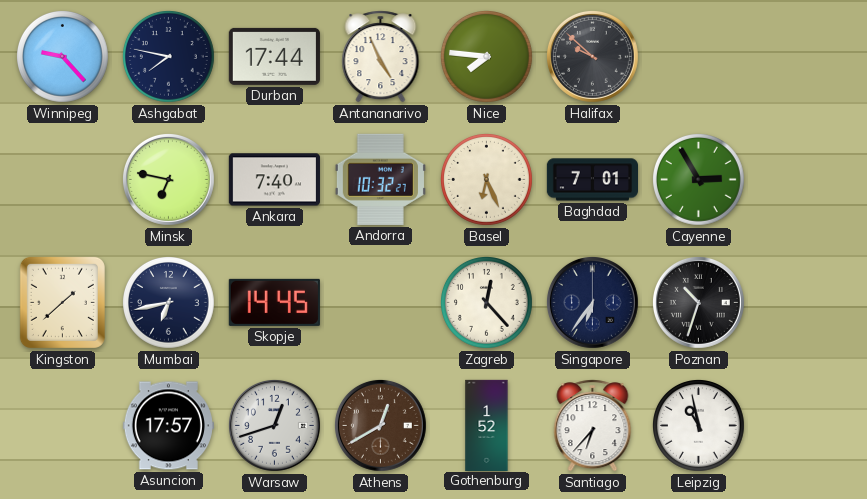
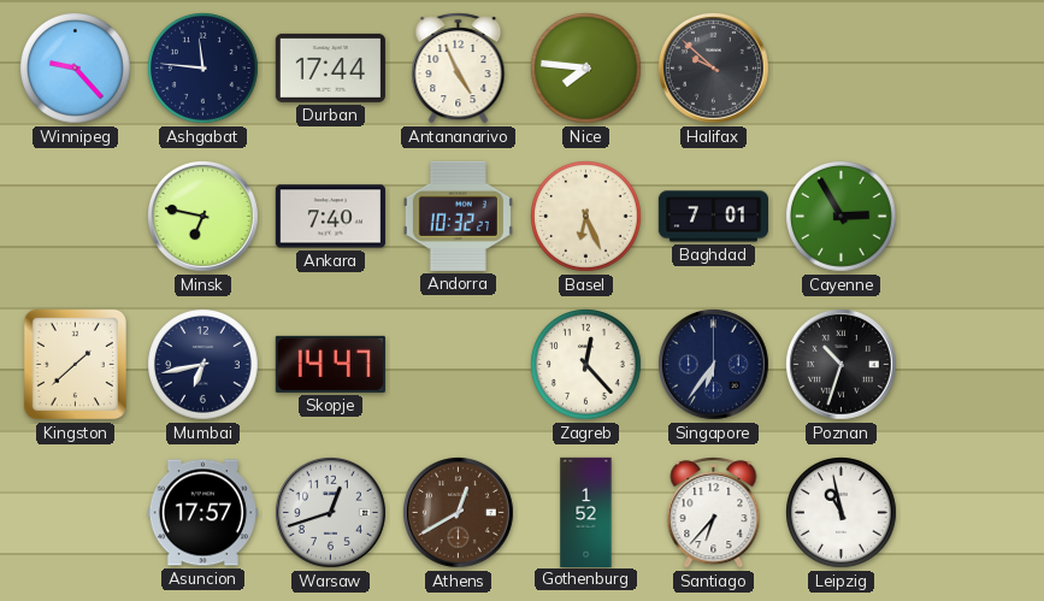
Ashgabat: 7:47 -> 11:46
Skopje: 14:45 -> 14:47
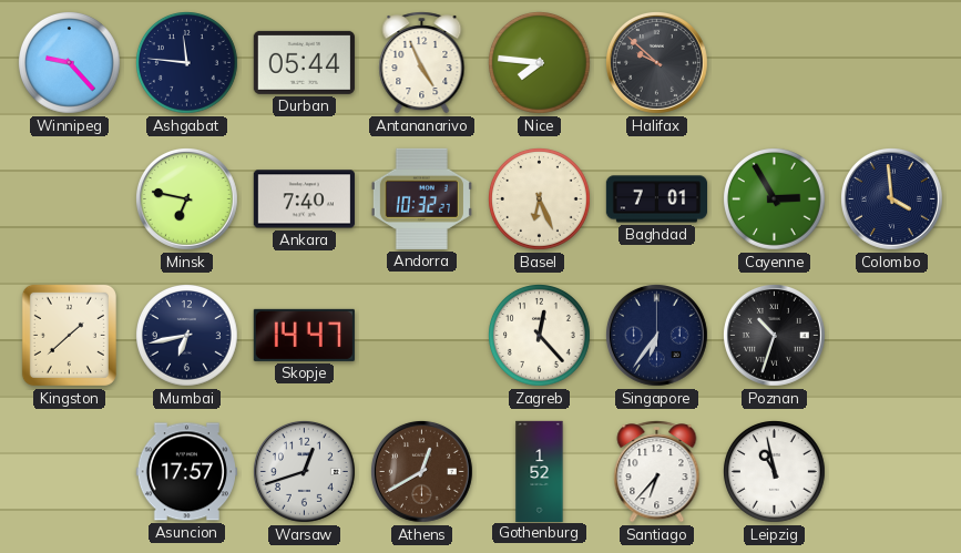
Durban: 17:44 -> 05:44
Colombo: none -> 3:59
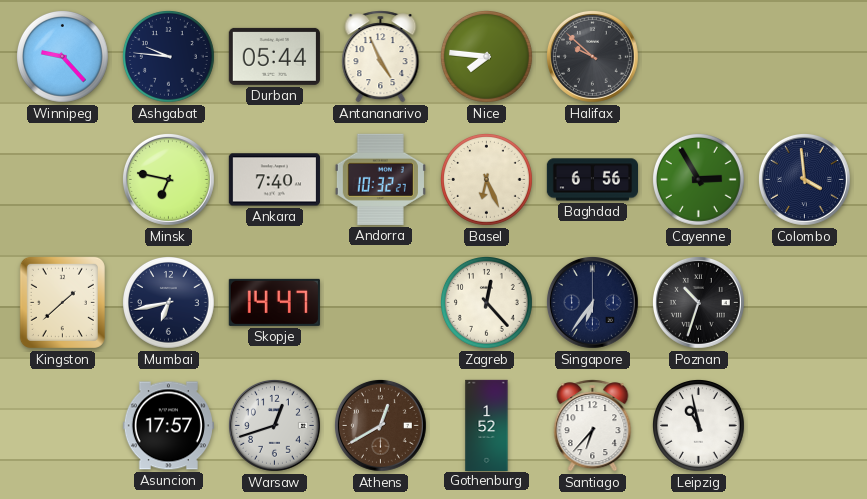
Ashgabat: 11:46 -> 9:46
Baghdad: 7:01 -> 6:56
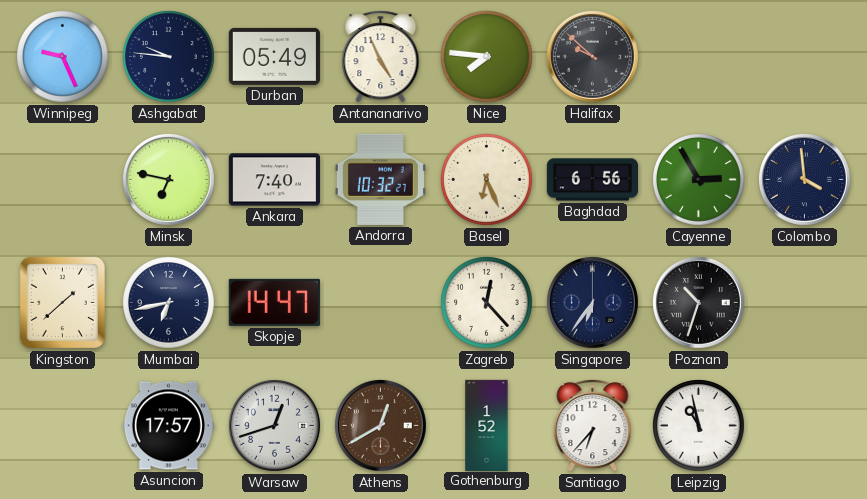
Winnipeg: 9:23 -> 9:26
Durban: 05:44 -> 05:49
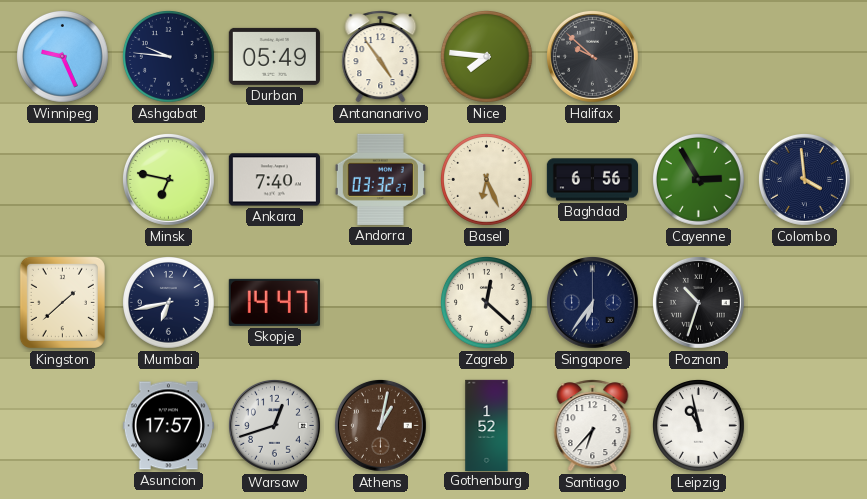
Antananarivo: 4:56 -> 4:54
Andorra: 10:32 -> 03:32
Zagreb: 12:23 -> 12:22
Athens: 12:40 -> 1:02
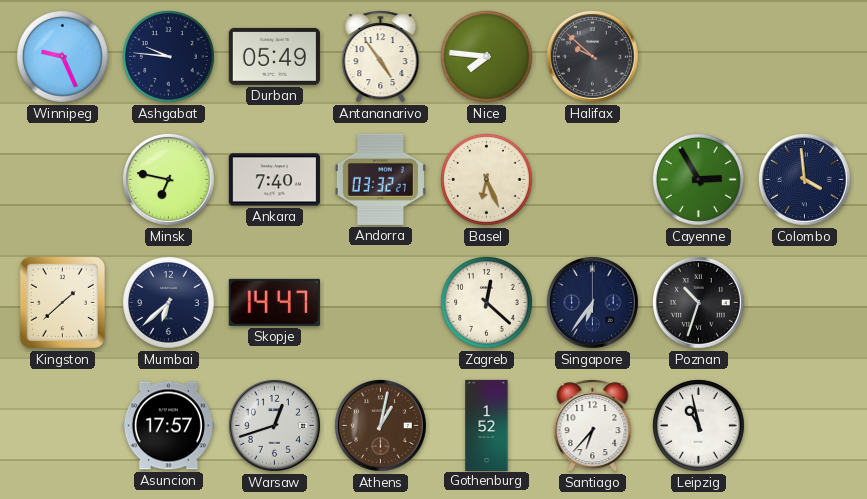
Baghdad: 6:56 -> none
Mumbai: 6:43 -> 6:38
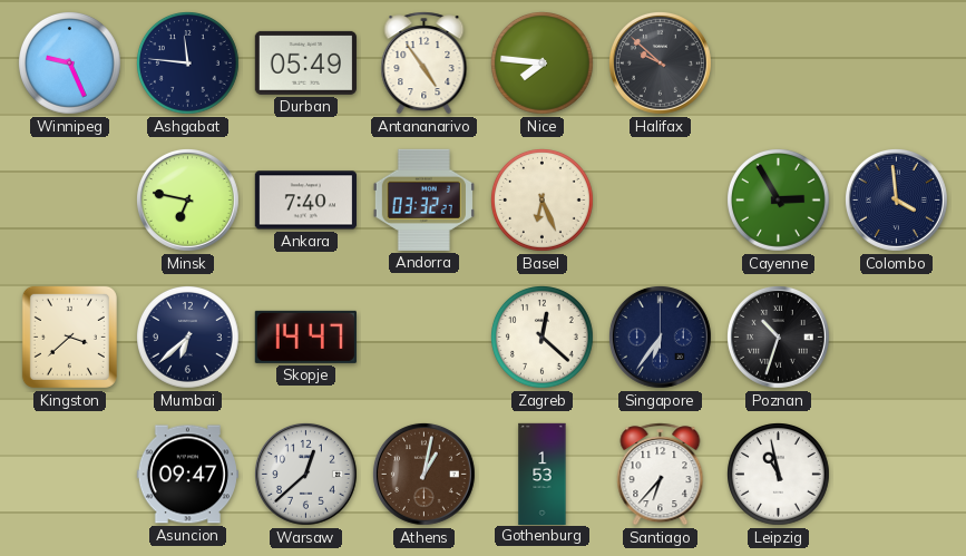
Ashgabat: 9:46 -> 11:46
Kingston: 1:38 -> 3:38
Asuncion: 17:57 -> 09:47
Warsaw: 12:42 -> 12:38
Gothenburg: 1:52 -> 1:53
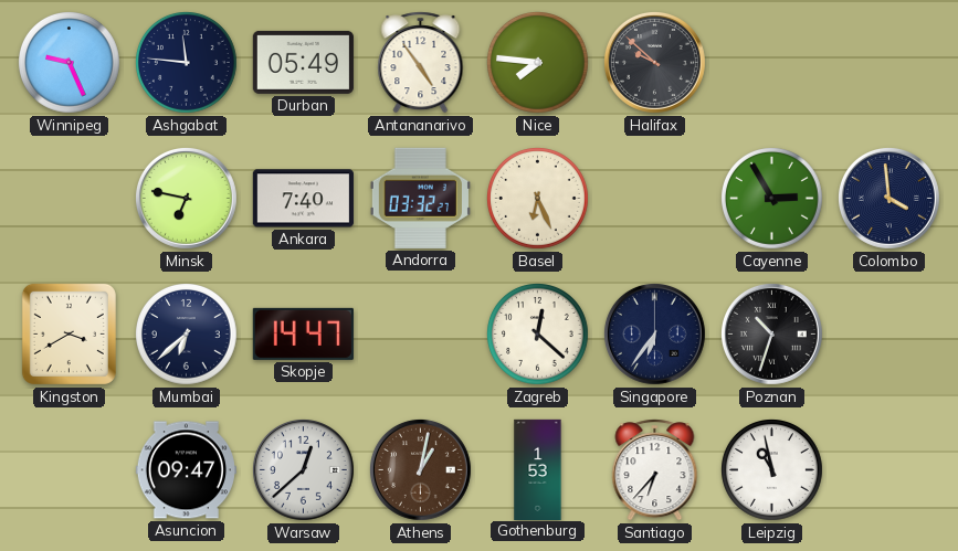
Kingston: 3:38 -> 3:40
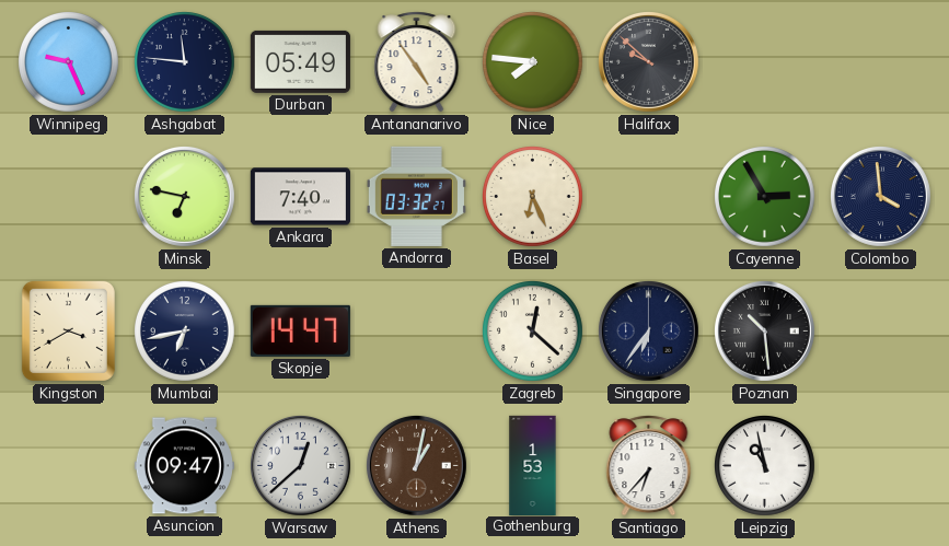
Mumbai: 6:38 -> 6:43
Poznan: 10:33 -> 10:29
